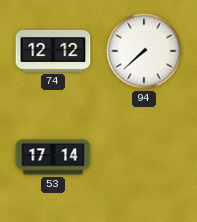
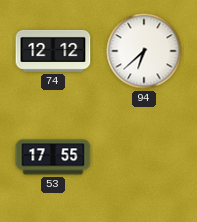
94: 7:38 -> 6:38
53: 17:14 -> 17:55
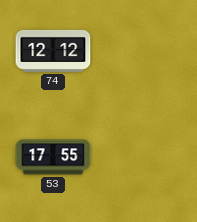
94: 6:38 -> none
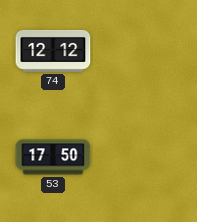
53: 17:55 -> 17:50
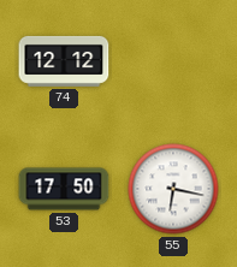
55: none -> 6:17
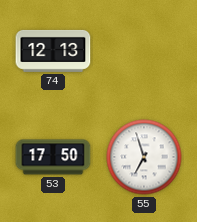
74: 12:12 -> 12:13
55: 6:17 -> 6:57
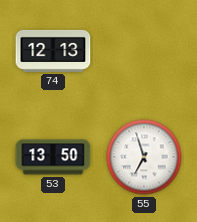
53: 17:50 -> 13:50
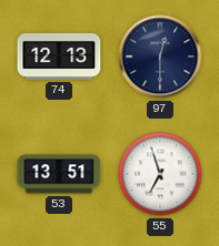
97: none -> 12:30
53: 13:50 -> 13:51
